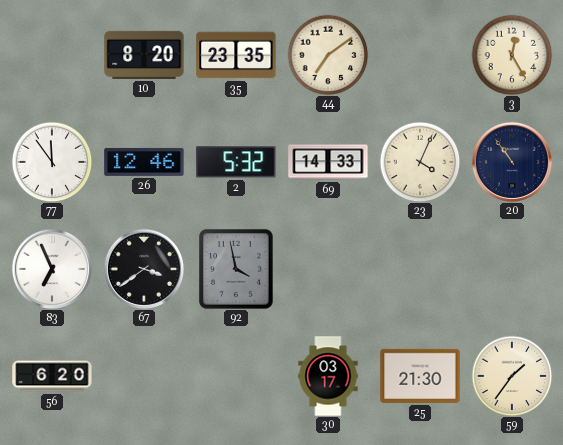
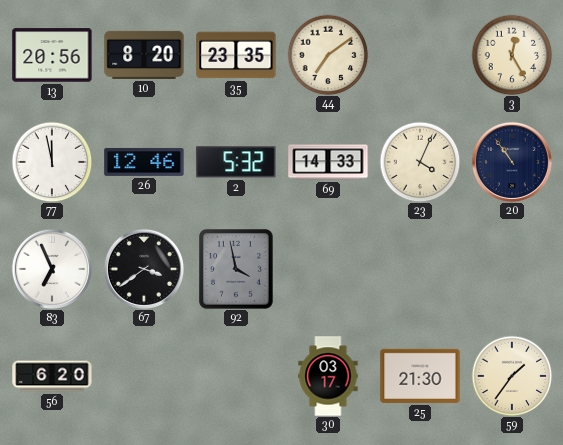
13: none -> 20:56
77: 11:54 -> 11:58
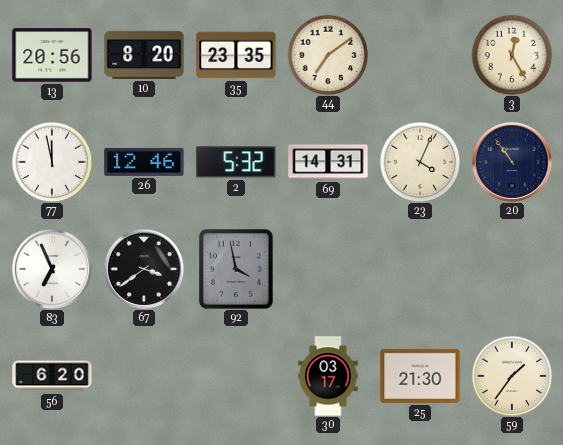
69: 14:33 -> 14:31
